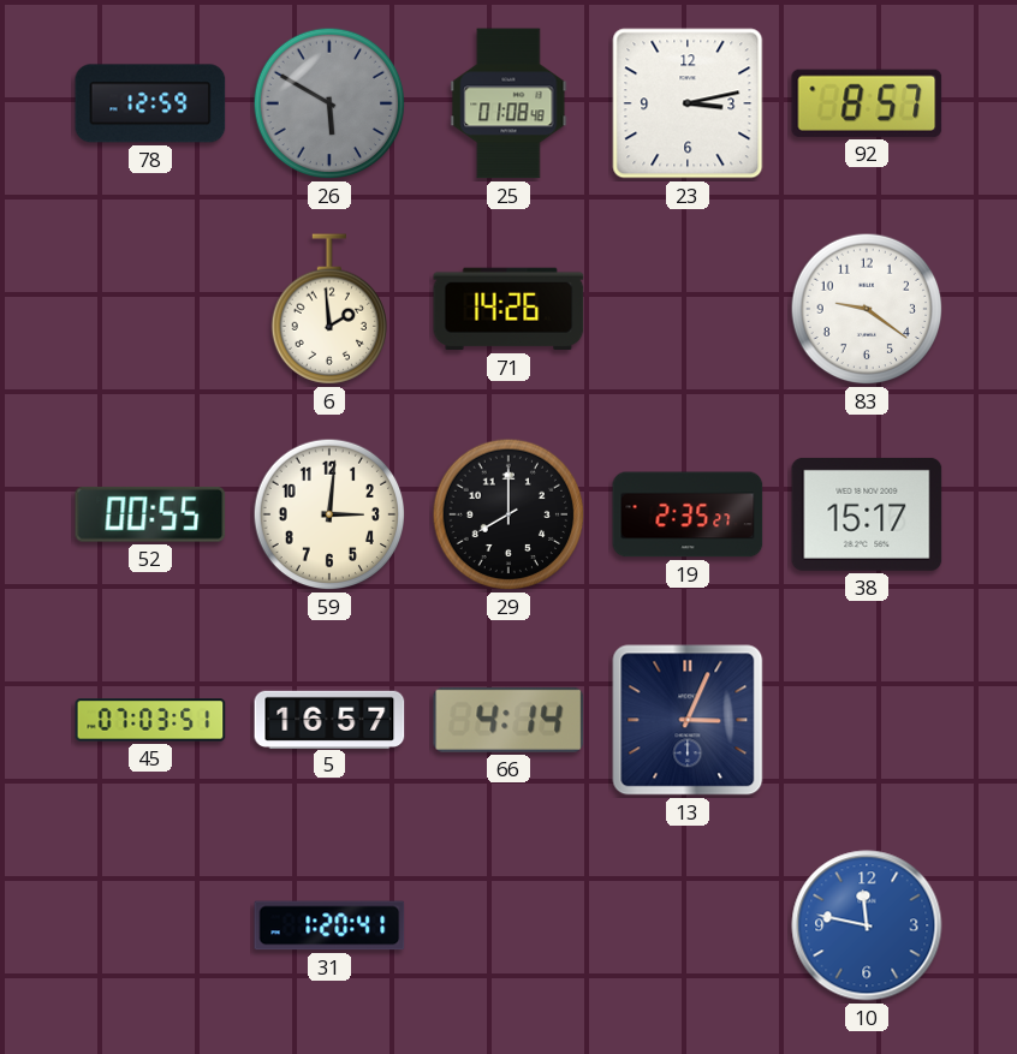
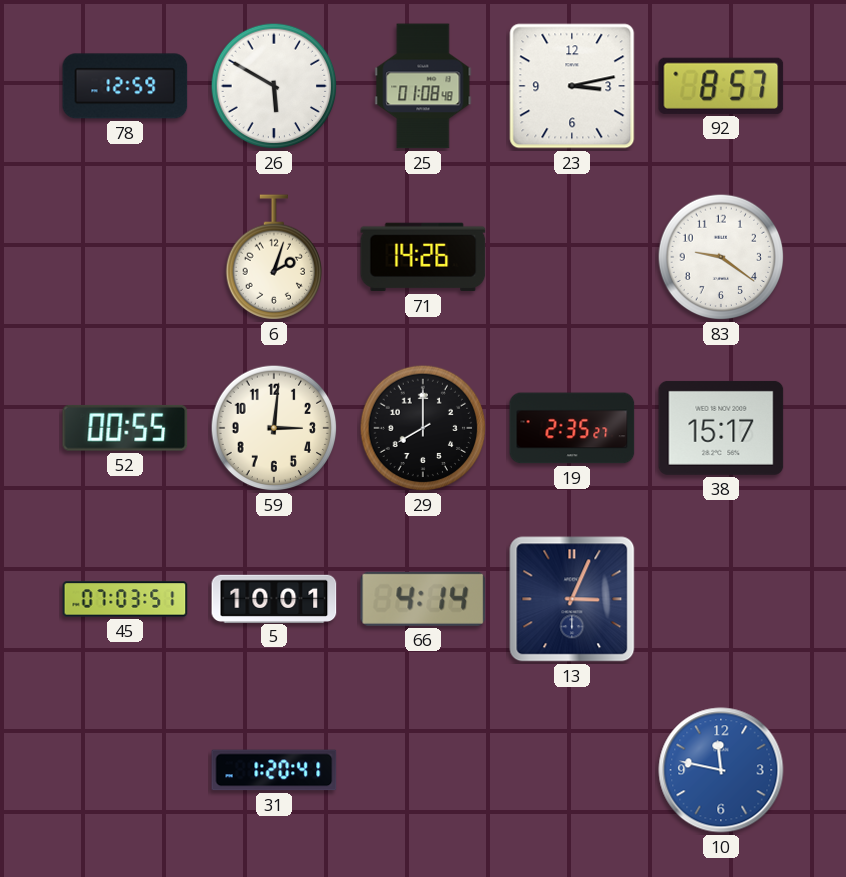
26 dial: grey -> white
6: 1:59 -> 2:03
5: 16:57 -> 10:01
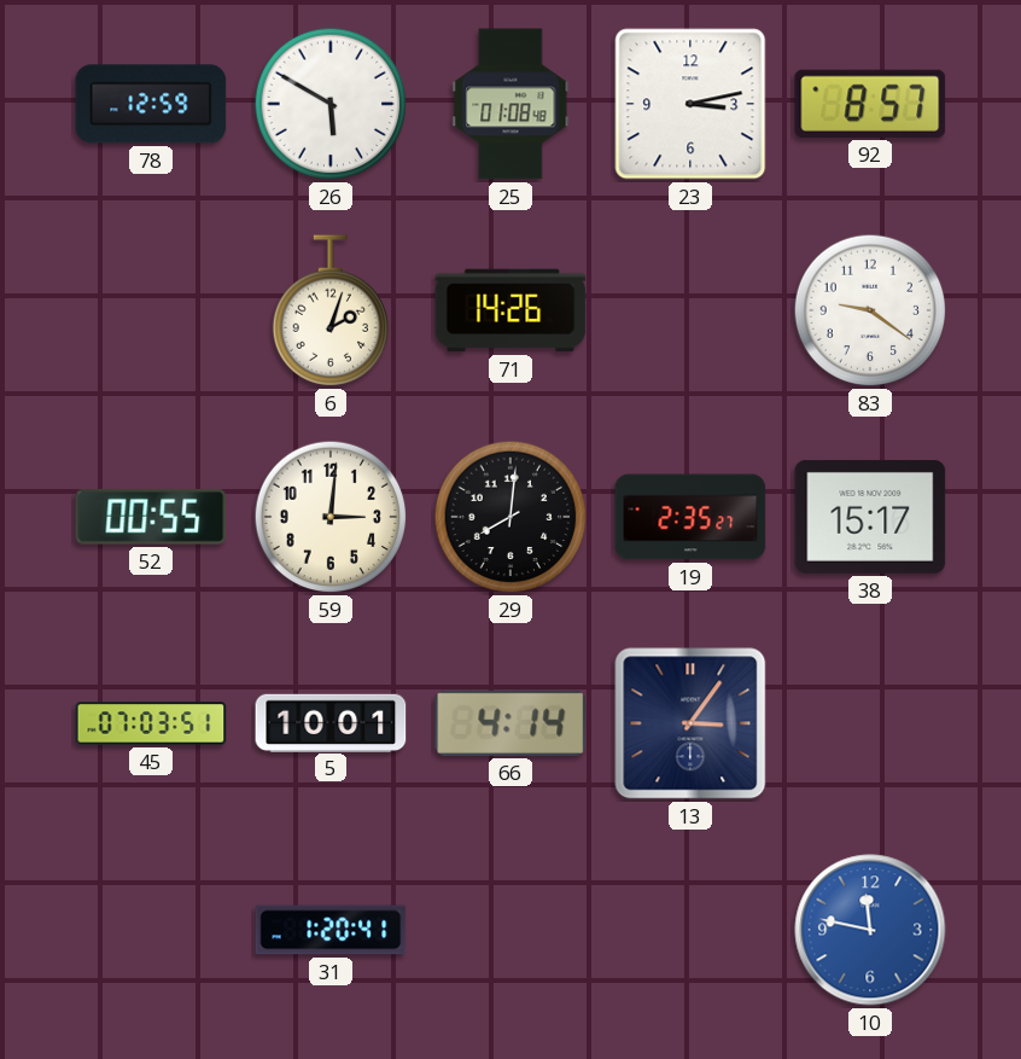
29: 8:00 -> 8:01
13: 3:04 -> 3:06
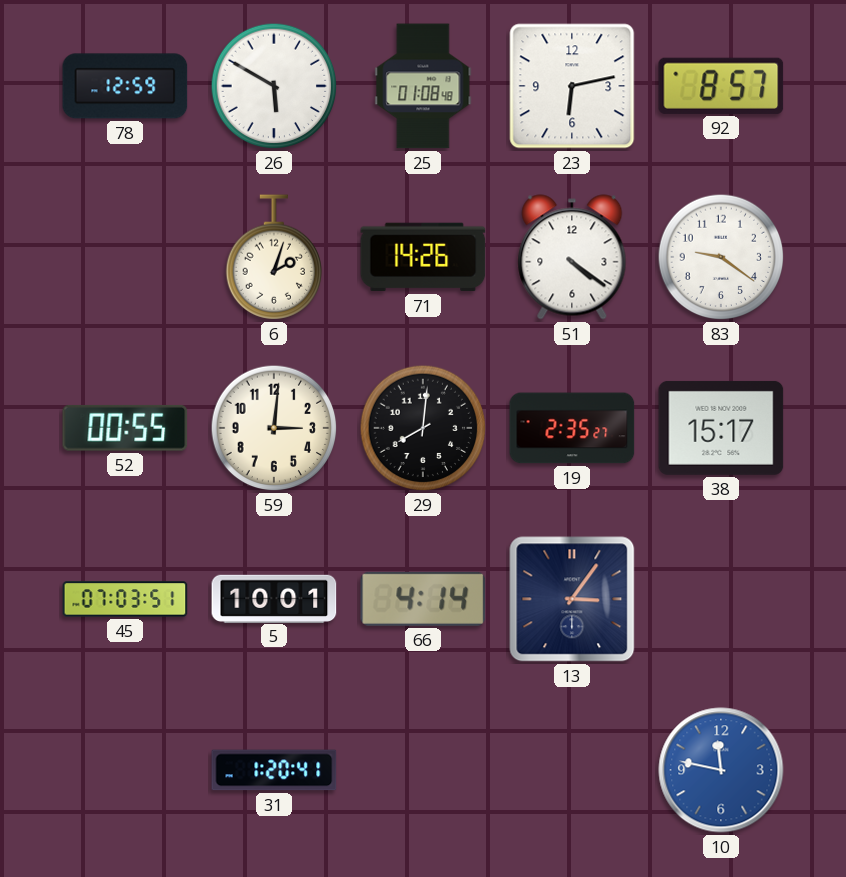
23: 3:13 -> 6:13
51: none -> 4:21
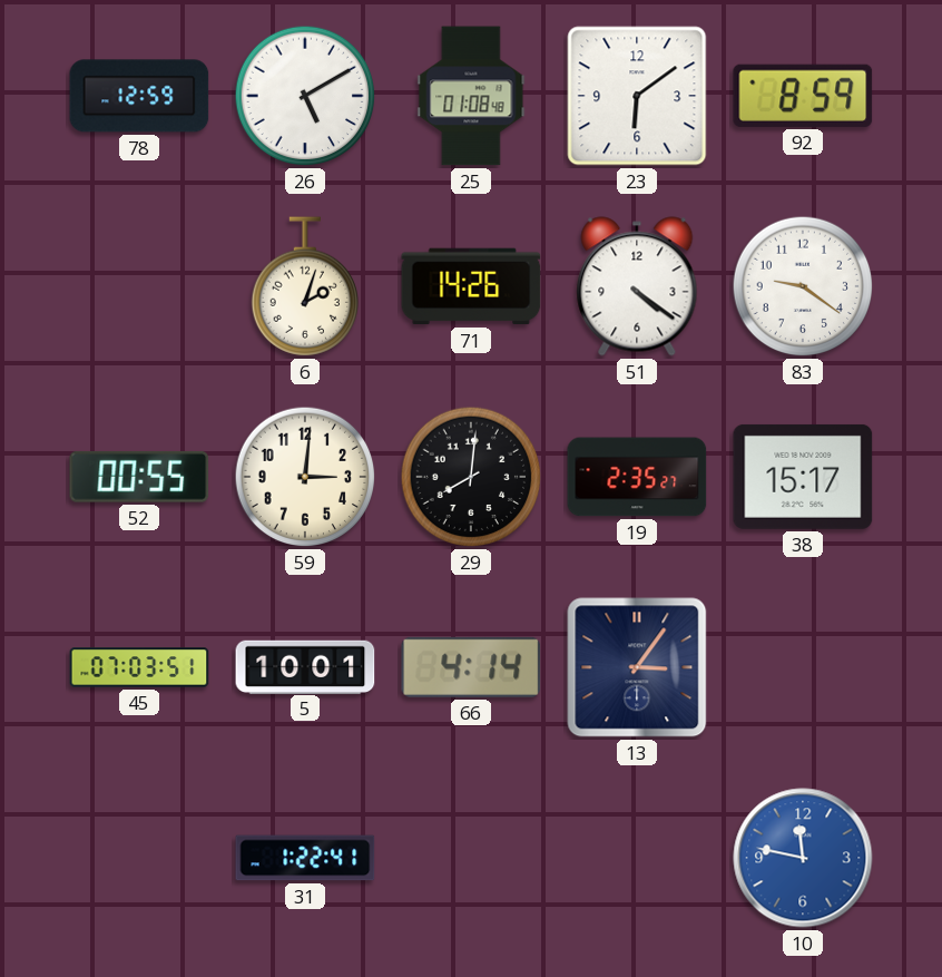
26: 5:50 -> 5:10
23: 6:13 -> 6:09
92: 8:57 -> 8:59
31: 1:20 -> 1:22
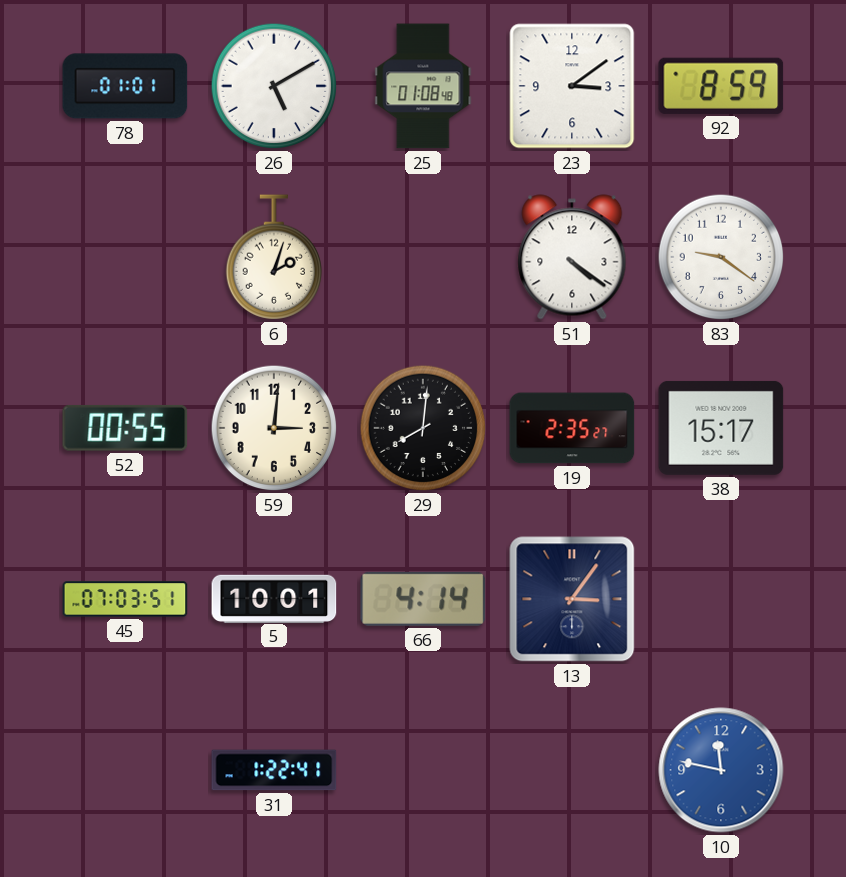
78: 12:59 -> 01:01
23: 6:09 -> 3:09
71: 14:26 -> none
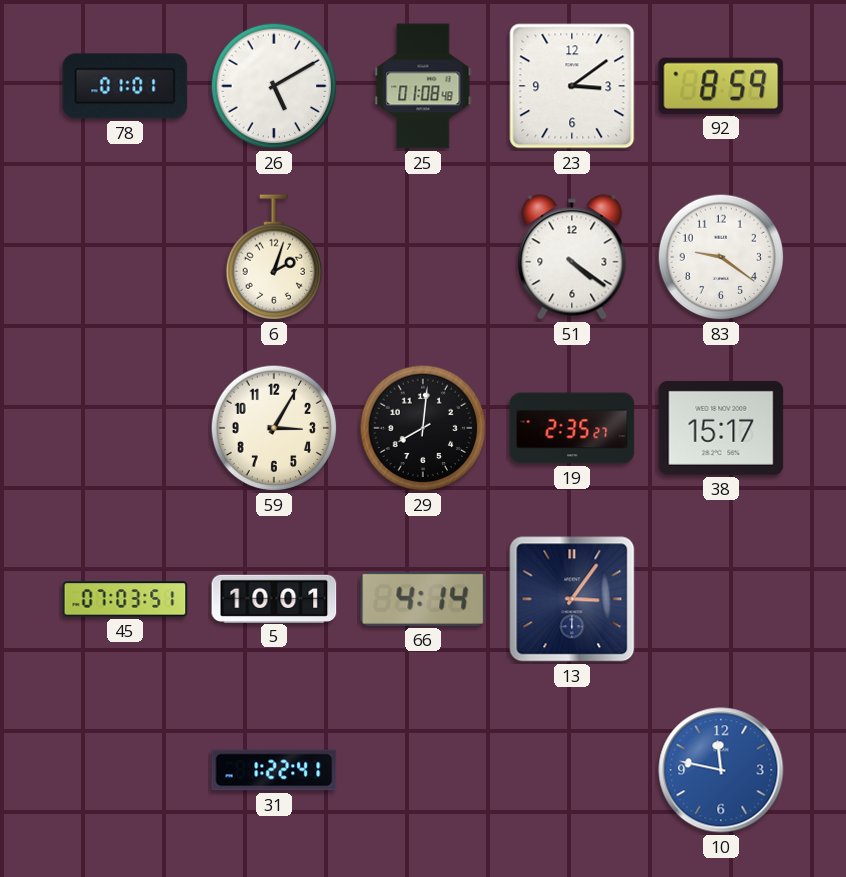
52: 00:55 -> none
59: 3:01 -> 3:05
